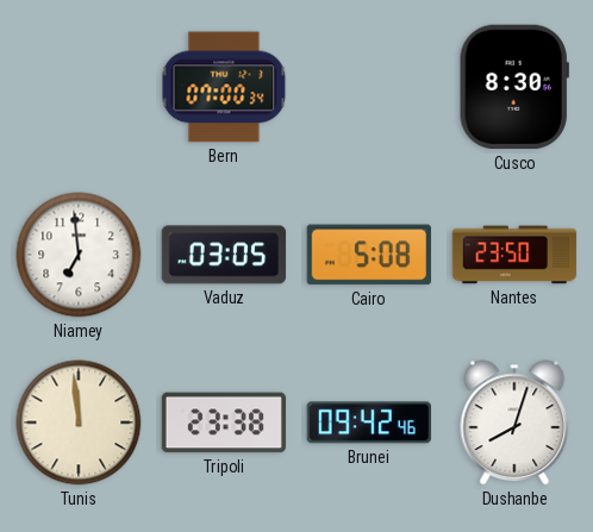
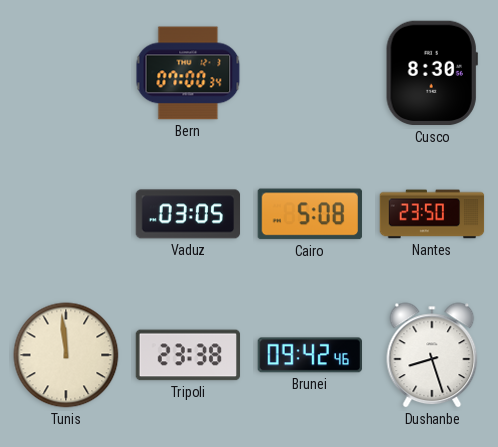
Niamey: 6:59 -> none
Dushanbe: 8:03 -> 8:27
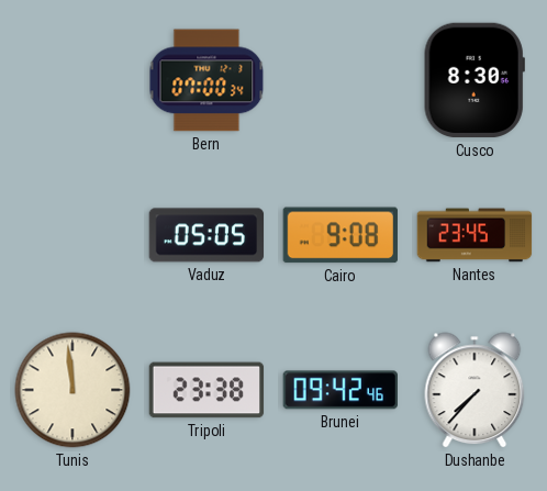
Vaduz: 03:05 -> 05:05
Cairo: 5:08 -> 9:08
Nantes: 23:50 -> 23:45
Dushanbe: 8:27 -> 7:37
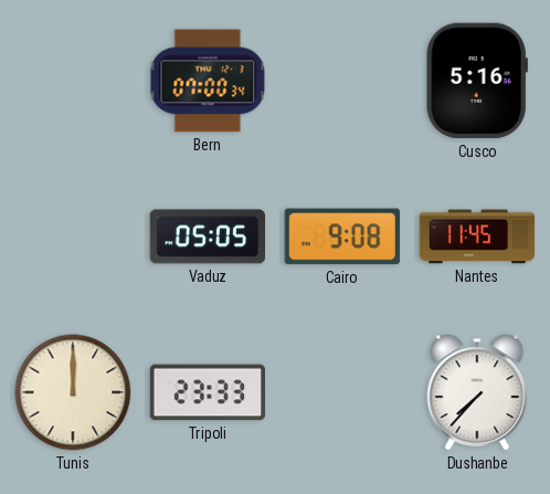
Cusco: 8:30 -> 5:16
Nantes: 23:45 -> 11:45
Tunis: 11:59 -> 12:00
Tripoli: 23:38 -> 23:33
Brunei: 09:42 -> none
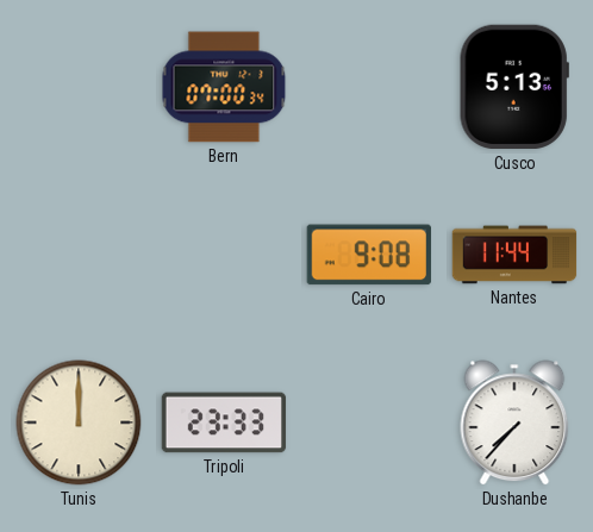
Cusco: 5:16 -> 5:13
Vaduz: 05:05 -> none
Nantes: 11:45 -> 11:44
